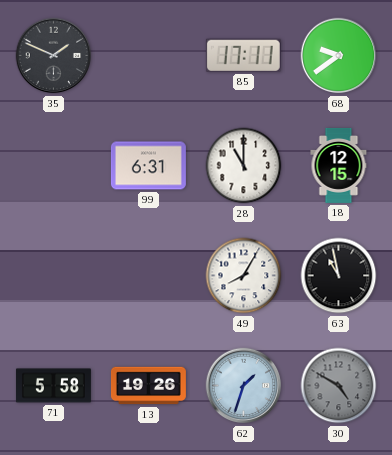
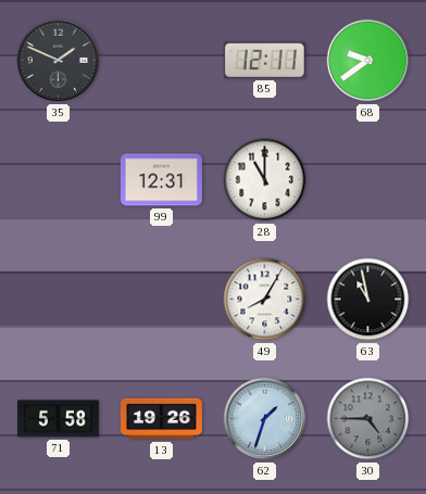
85: 17:11 -> 12:11
99: 6:31 -> 12:31
18: 12:15 -> none
30: 4:50 -> 4:45
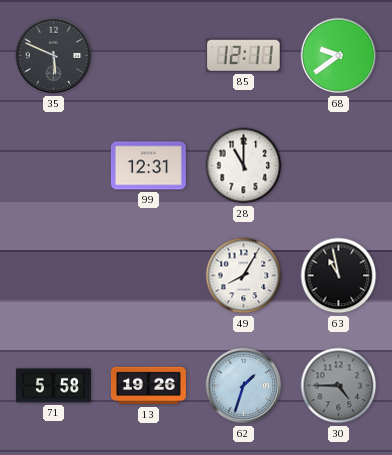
35: 1:49 -> 5:49
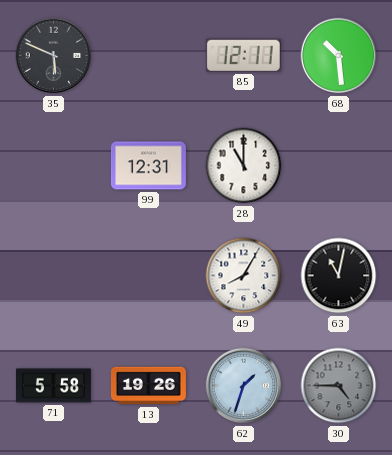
68: 9:39 -> 10:29
63: 10:58 -> 11:02
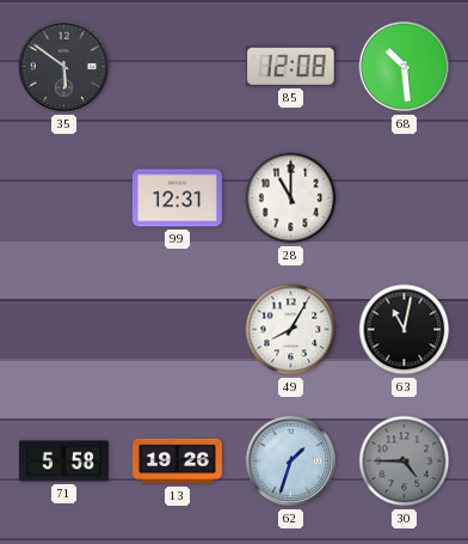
35: 5:49 -> 5:51
85: 12:11 -> 12:08
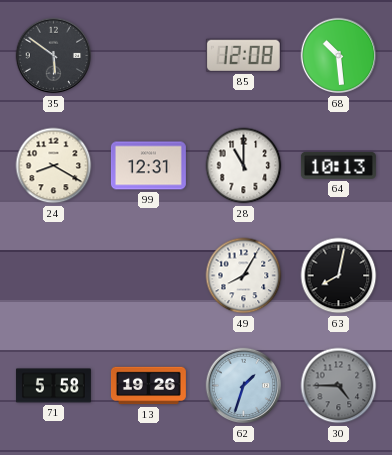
24: none -> 8:20
64: none -> 10:13
63: 11:02 -> 8:02
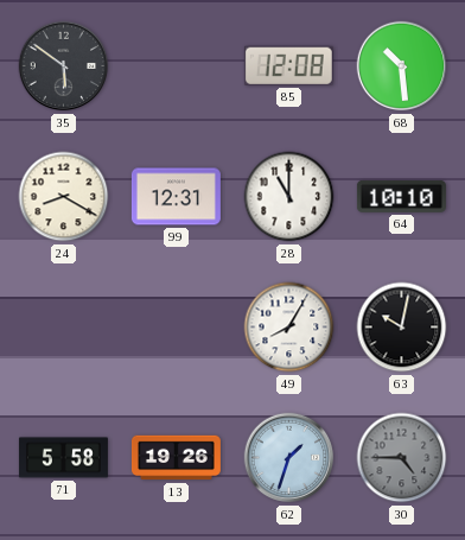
64: 10:13 -> 10:10
63: 8:02 -> 10:02
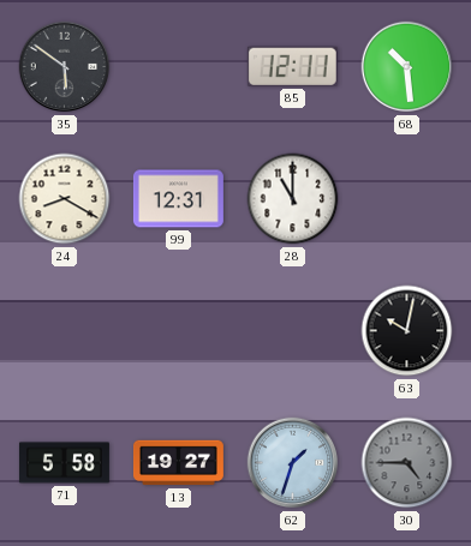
85: 12:08 -> 12:11
64: 10:10 -> none
49: 8:05 -> none
13: 19:26 -> 19:27
